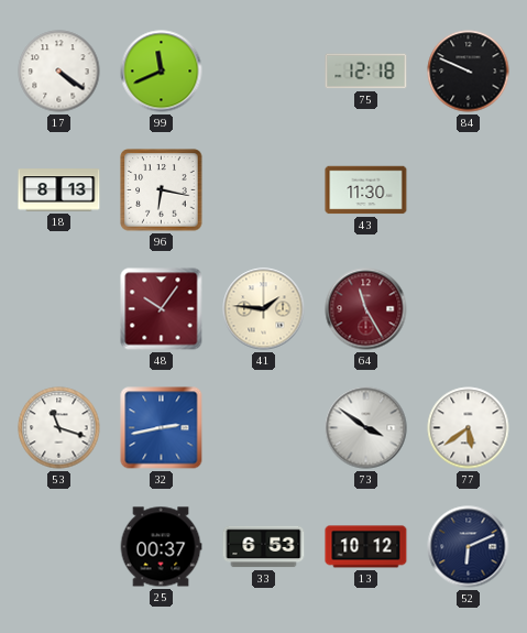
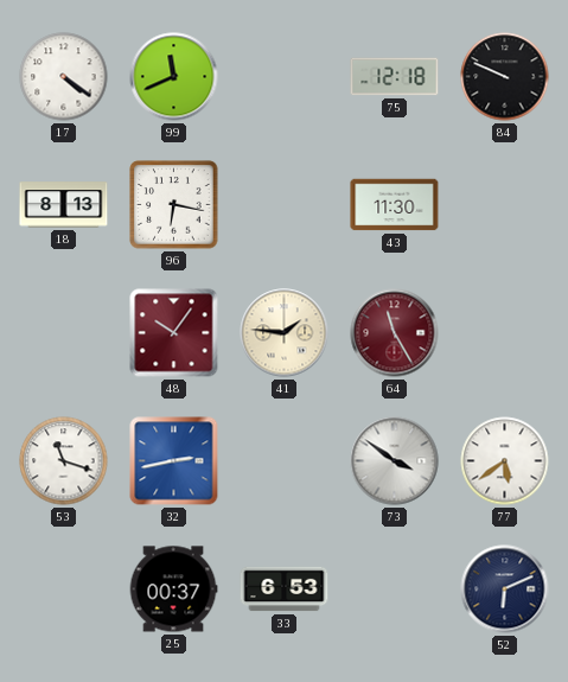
13: 10:12 -> none
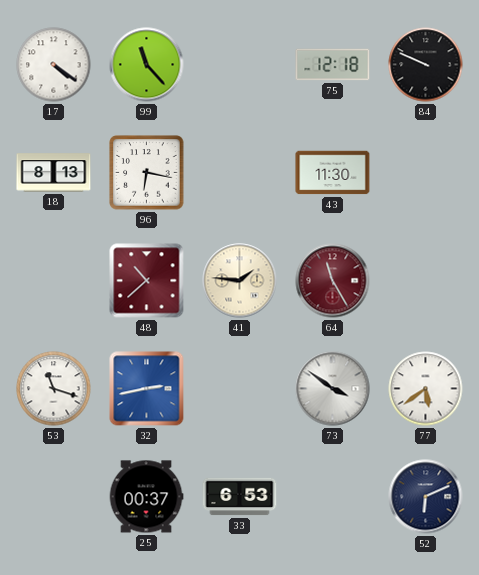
99: 11:41 -> 11:23
48: 10:06 -> 10:38
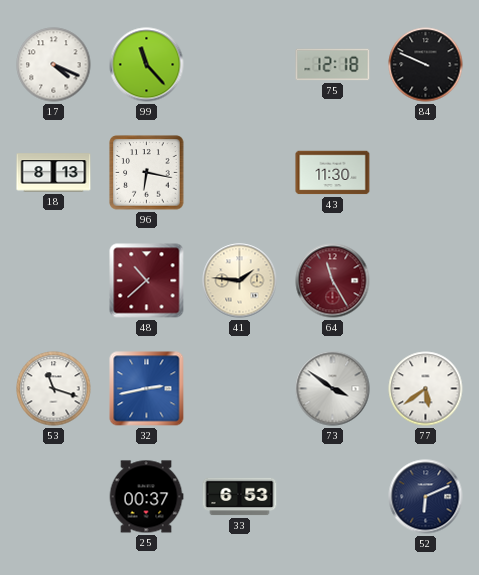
17: 4:21 -> 4:19
